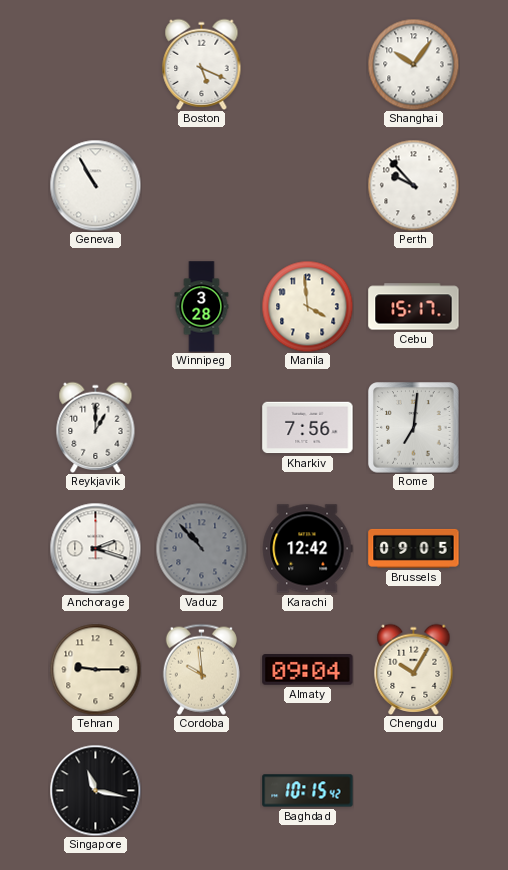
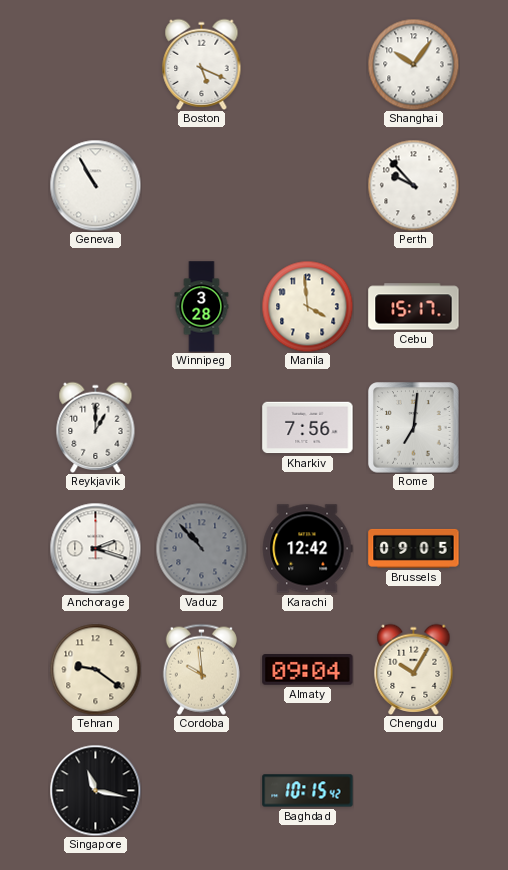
Tehran: 9:15 -> 9:21
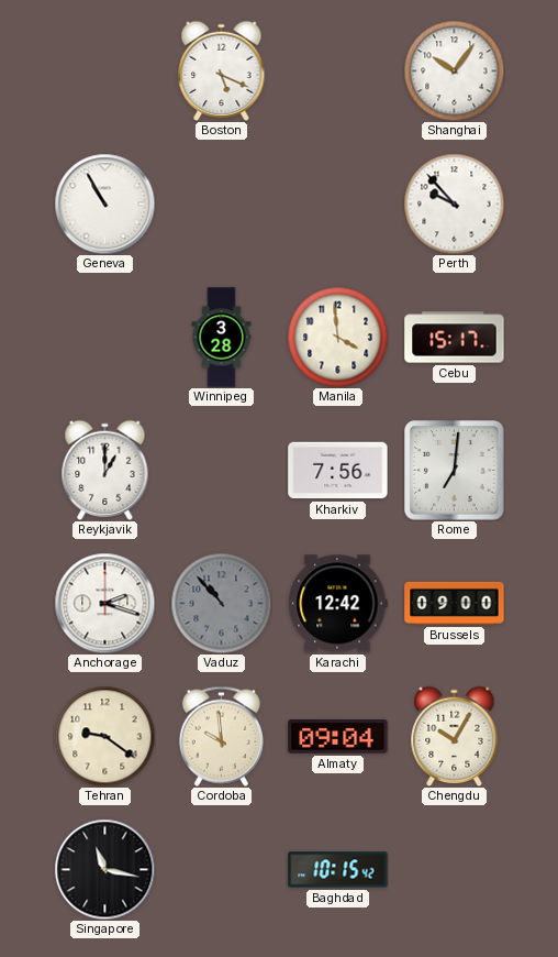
Brussels: 09:05 -> 09:00
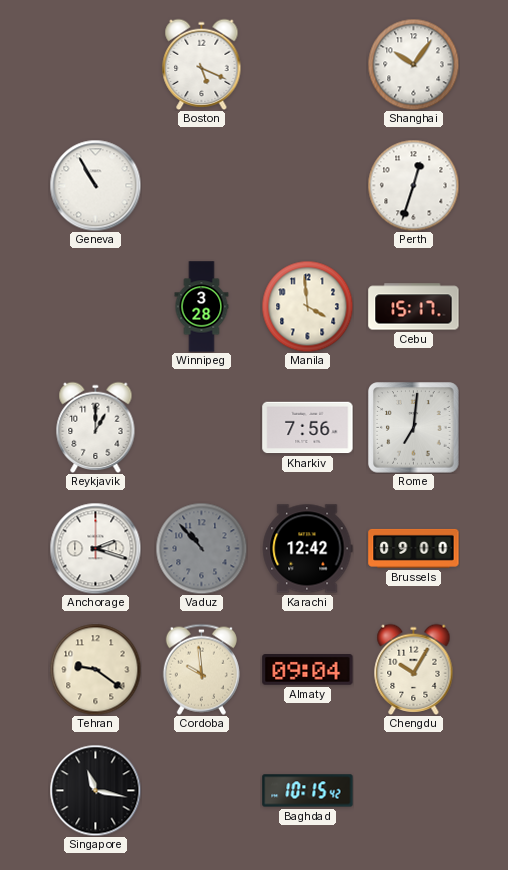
Perth: 9:53 -> 12:33
